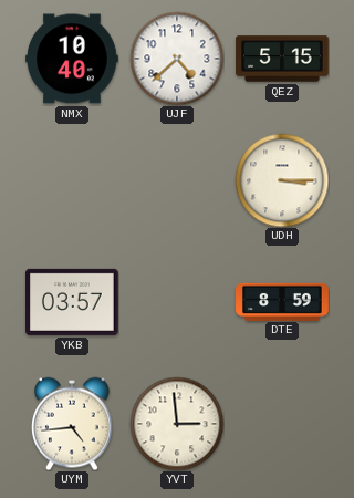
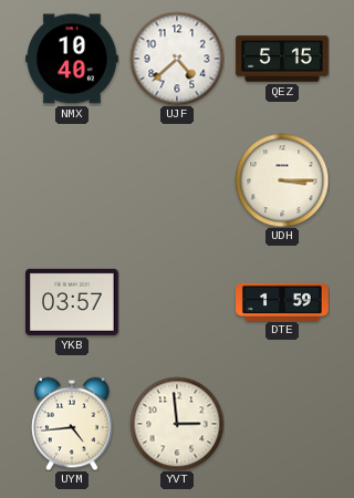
DTE: 8:59 -> 1:59
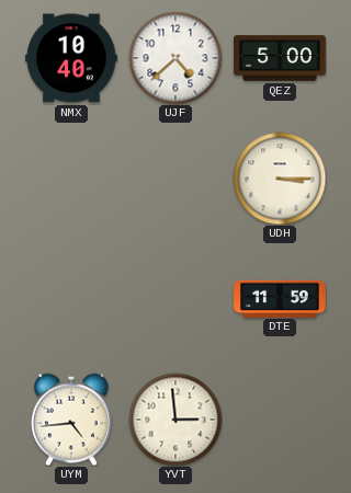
QEZ: 5:15 -> 5:00
YKB: 03:57 -> none
DTE: 1:59 -> 11:59
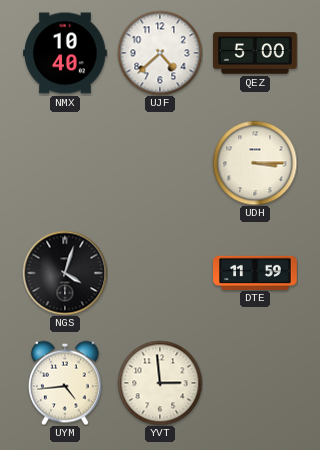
NGS: none -> 4:03
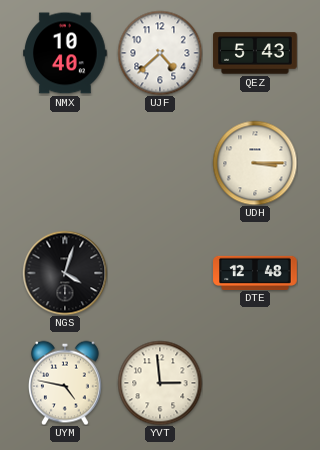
QEZ: 5:00 -> 5:43
DTE: 11:59 -> 12:48
UYM: 4:44 -> 4:47
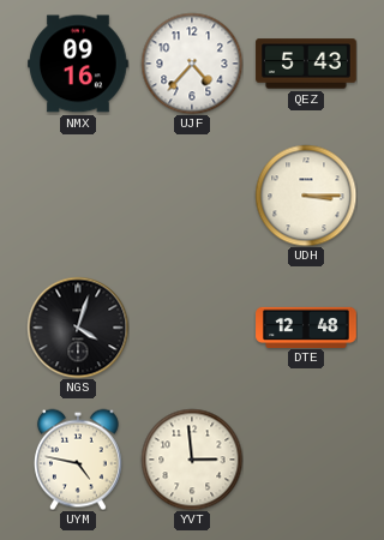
NMX: 10:40 -> 09:16
UJF: 4:38 -> 4:37
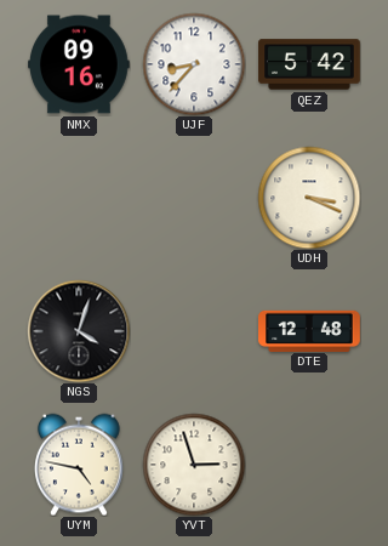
UJF: 4:37 -> 8:37
QEZ: 5:43 -> 5:42
UDH: 3:15 -> 3:19
YVT: 2:59 -> 2:57
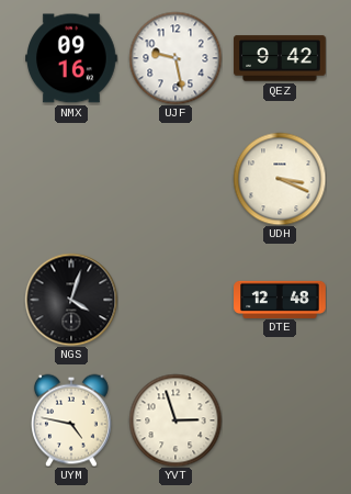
UJF: 8:37 -> 9:28
QEZ: 5:42 -> 9:42
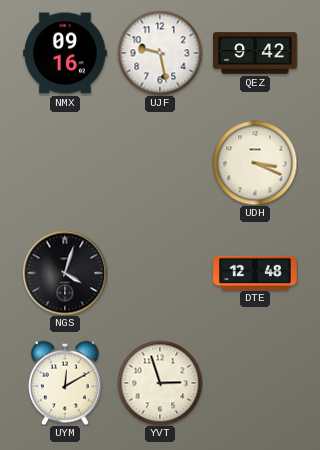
UYM: 4:47 -> 12:10
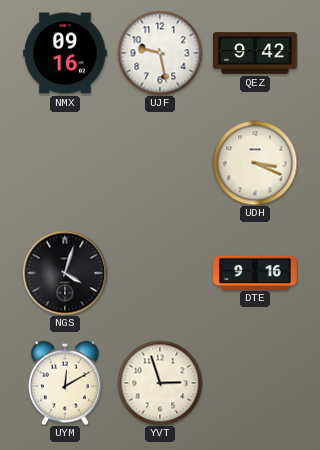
DTE: 12:48 -> 9:16
